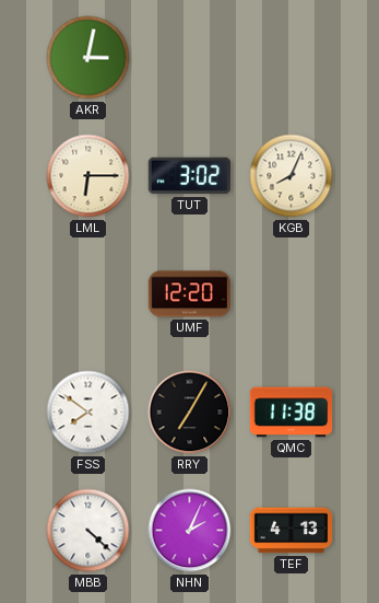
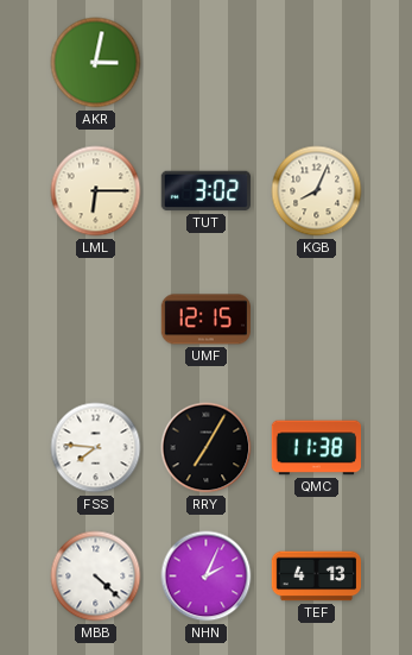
UMF: 12:20 -> 12:15
FSS: 7:51 -> 7:46
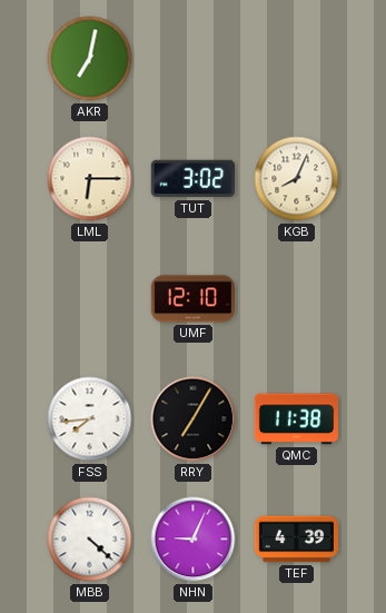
AKR: 3:02 -> 7:02
UMF: 12:15 -> 12:10
FSS: 7:46 -> 7:44
NHN: 2:04 -> 9:04
TEF: 4:13 -> 4:39
